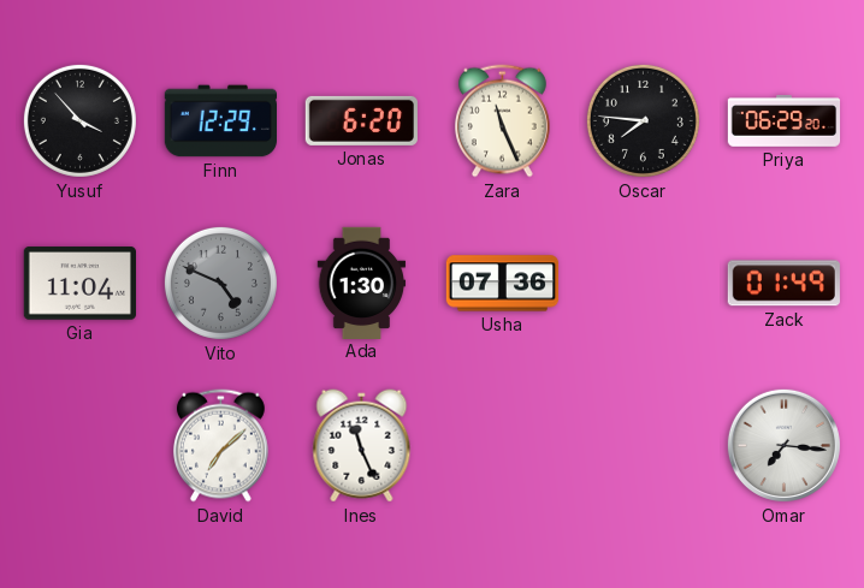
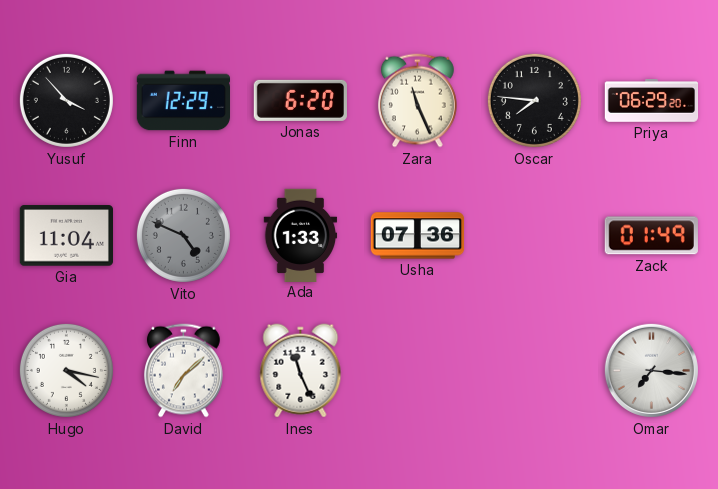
Ada: 1:30 -> 1:33
Hugo: none -> 4:17
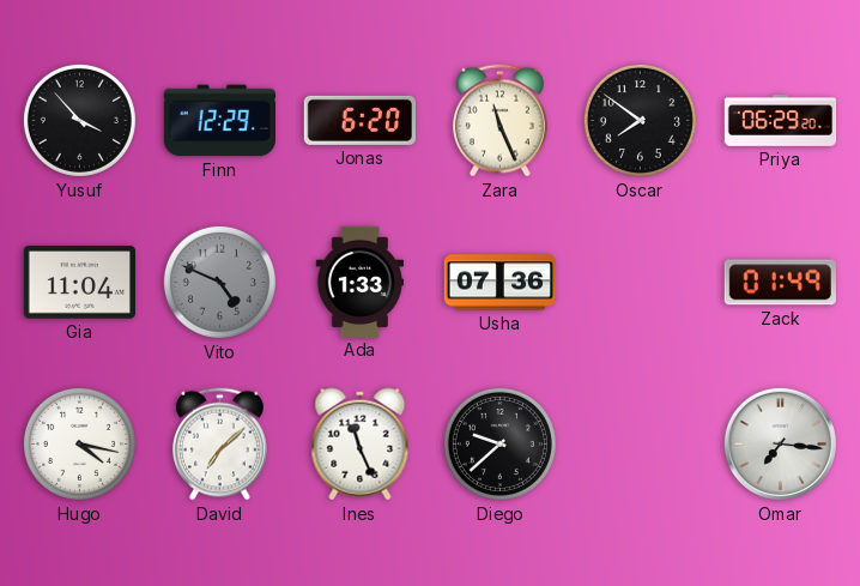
Oscar: 7:46 -> 7:51
Diego: none -> 9:38
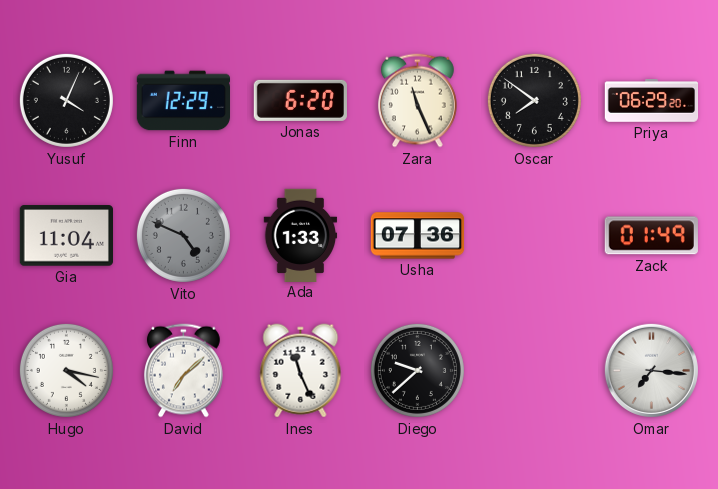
Yusuf: 3:53 -> 4:04
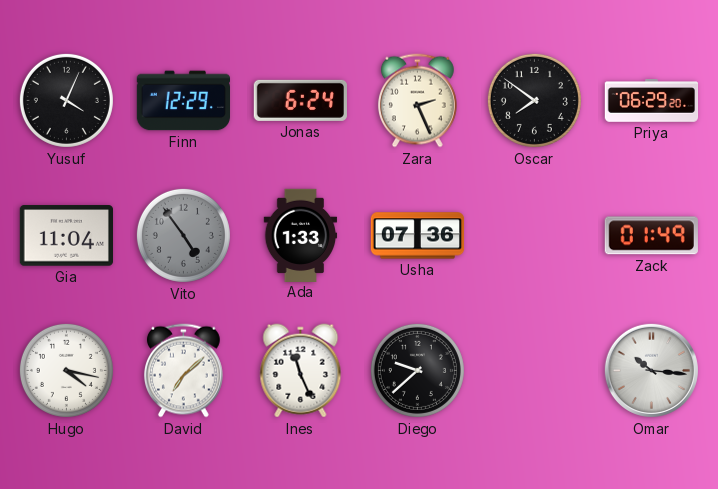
Jonas: 6:20 -> 6:24
Zara: 11:26 -> 2:26
Vito: 4:49 -> 4:54
Omar: 7:16 -> 10:16
